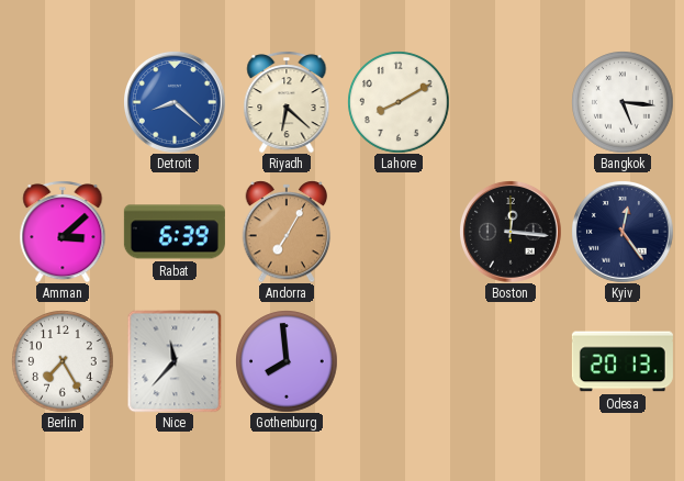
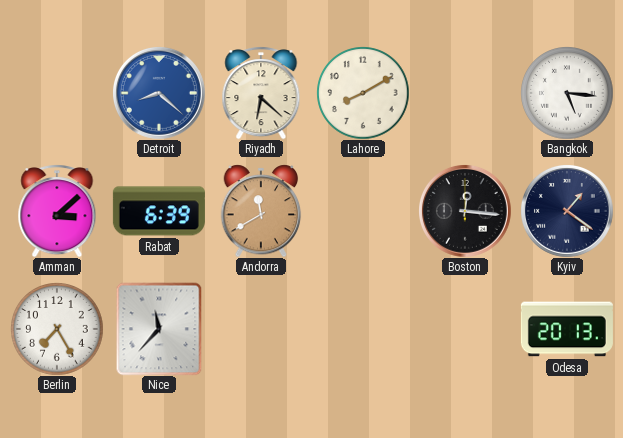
Andorra: 7:05 -> 11:40
Kyiv: 12:24 -> 1:21
Gothenburg: 7:59 -> none
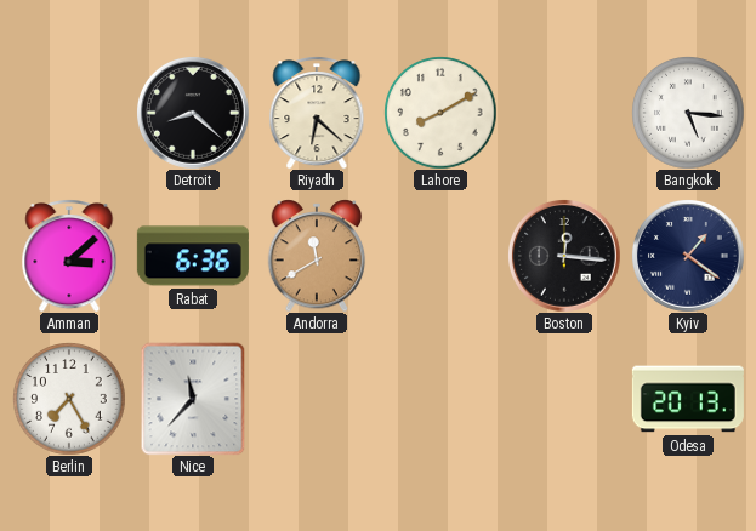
Detroit dial: blue -> black
Rabat: 6:39 -> 6:36
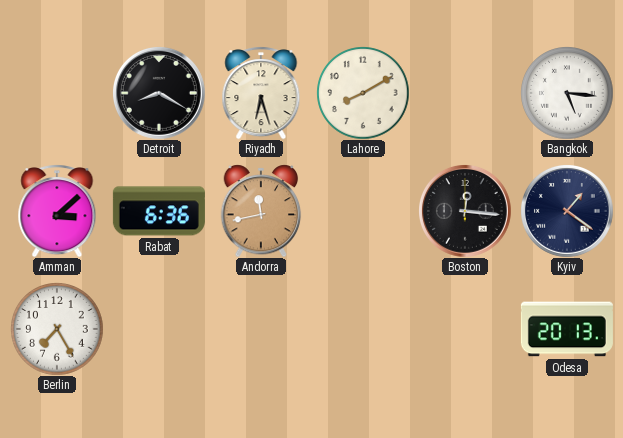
Detroit: 8:22 -> 8:20
Riyadh: 6:22 -> 6:27
Andorra: 11:40 -> 11:43
Nice: 11:37 -> none
